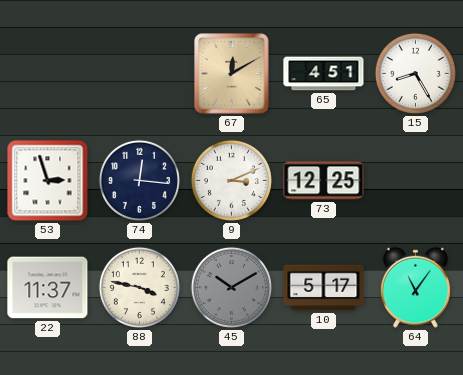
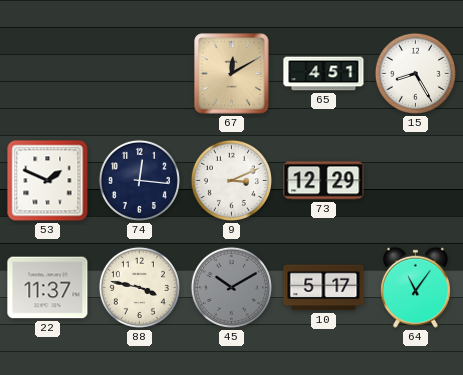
53: 2:57 -> 1:49
73: 12:25 -> 12:29
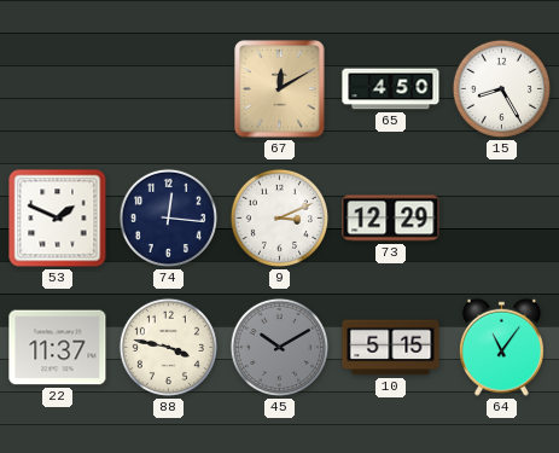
65: 4:51 -> 4:50
10: 5:17 -> 5:15
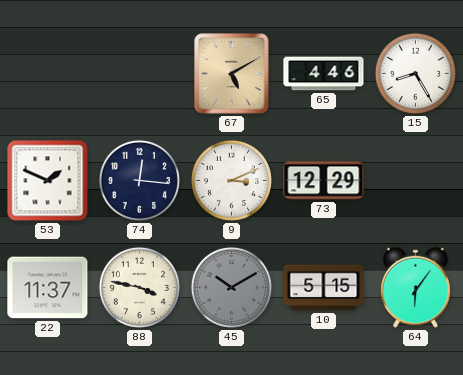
67: 12:10 -> 5:10
65: 4:50 -> 4:46
64: 11:06 -> 6:06
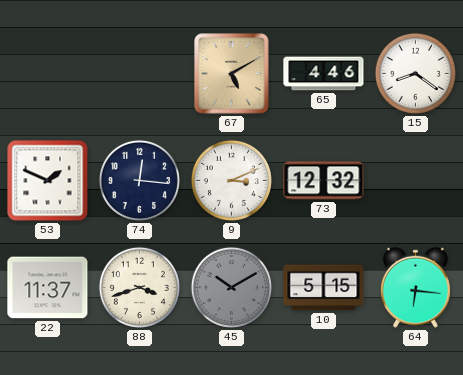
15: 8:25 -> 8:21
73: 12:29 -> 12:32
88: 3:47 -> 3:42
64: 6:06 -> 6:16
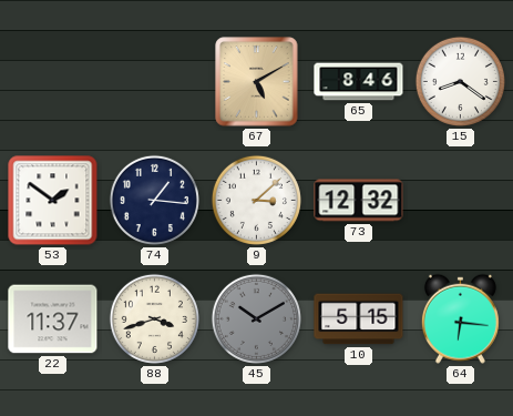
65: 4:46 -> 8:46
53: 1:49 -> 1:51
74: 12:16 -> 1:16
9: 3:11 -> 3:08
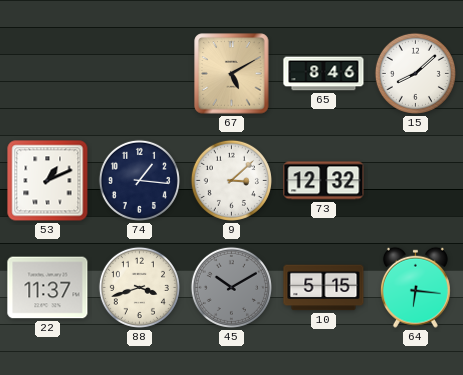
15: 8:21 -> 8:08
53: 1:51 -> 1:11
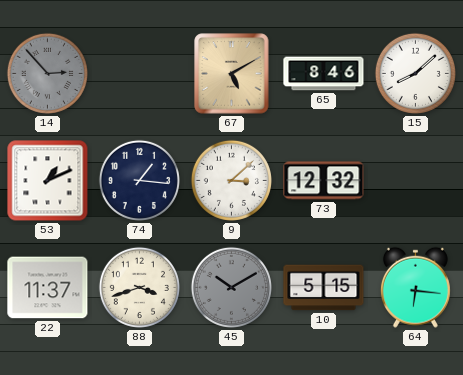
14: none -> 2:53
